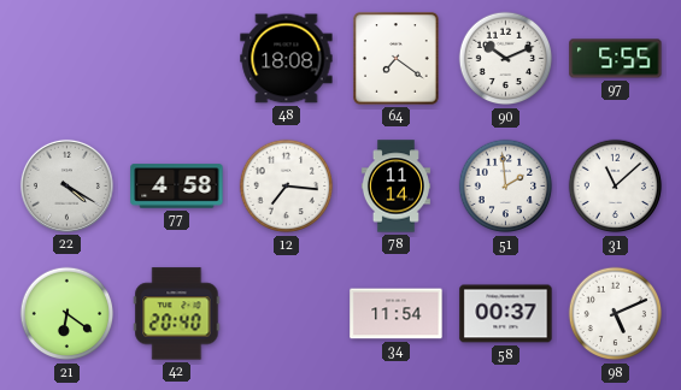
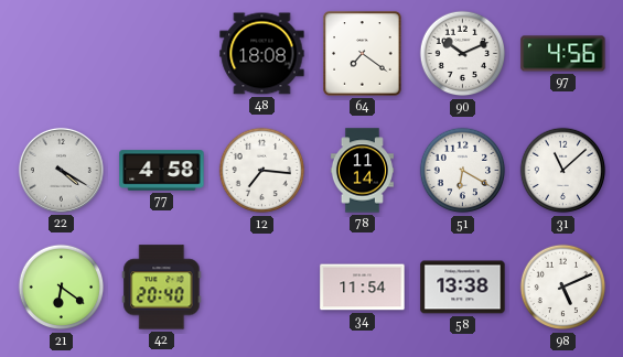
97: 5:55 -> 4:56
51: 1:59 -> 6:20
58: 00:37 -> 13:38
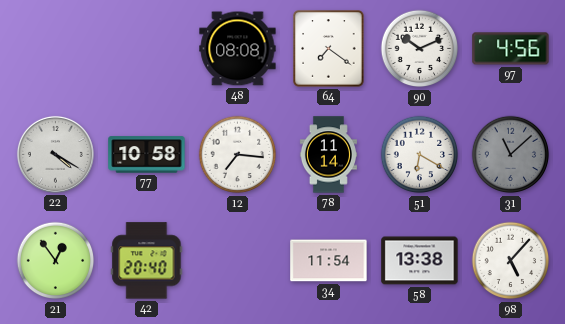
48: 18:08 -> 08:08
77: 4:58 -> 10:58
31 dial: white -> grey
21: 6:21 -> 12:54
98: 5:11 -> 5:07
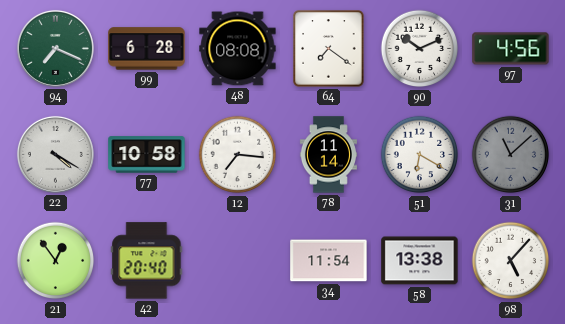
94: none -> 7:19
99: none -> 6:28
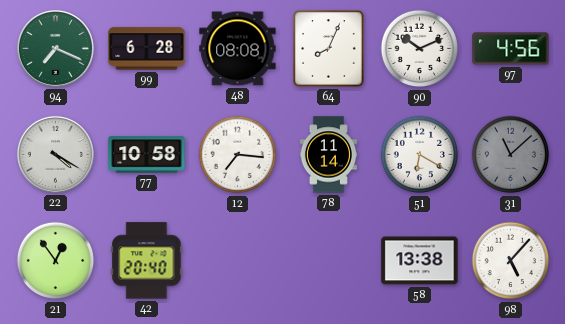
64: 7:21 -> 8:04
34: 11:54 -> none
